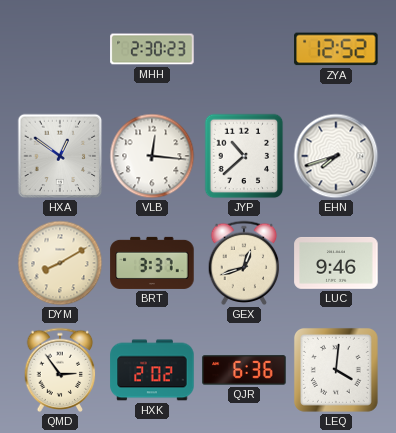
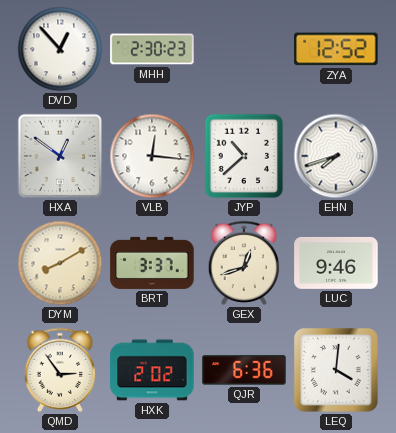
DVD: none -> 12:53
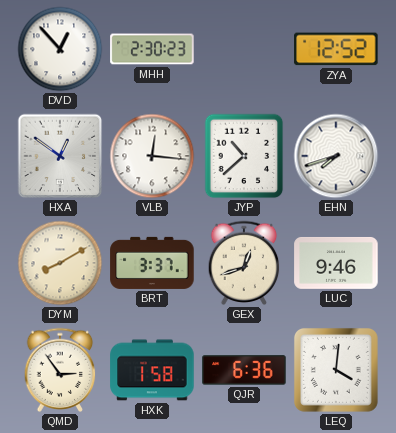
HXK: 2:02 -> 1:58
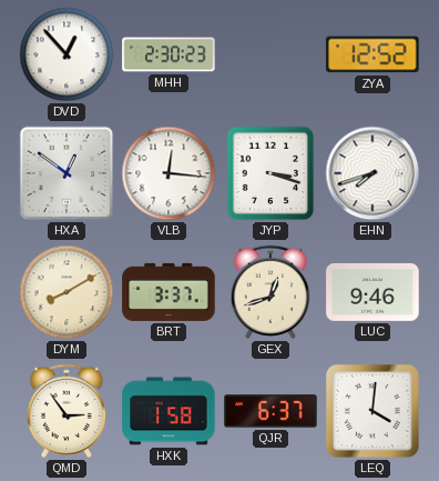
JYP: 10:38 -> 3:18
QJR: 6:36 -> 6:37
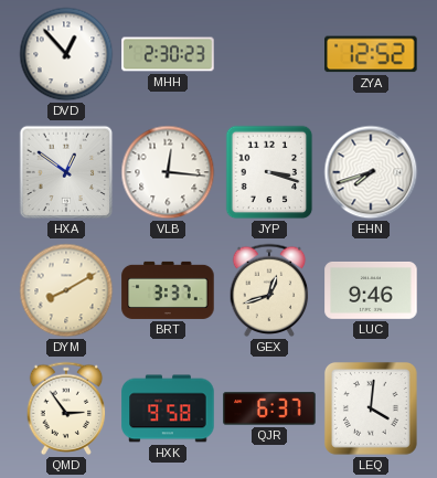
HXK: 1:58 -> 9:58
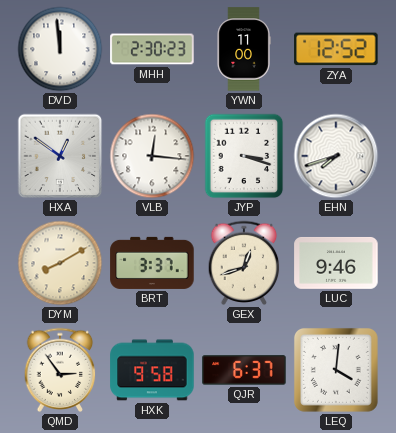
DVD: 12:53 -> 11:59
YWN: none -> 11:00
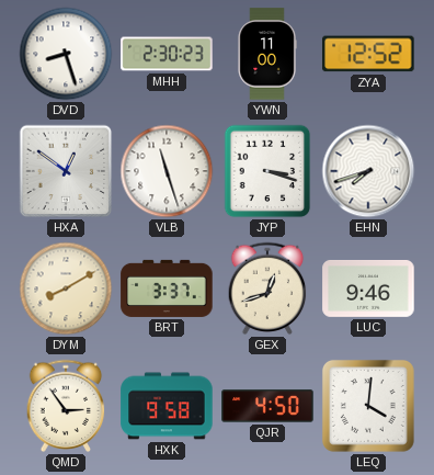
DVD: 11:59 -> 8:27
VLB: 12:16 -> 11:27
QJR: 6:37 -> 4:50
